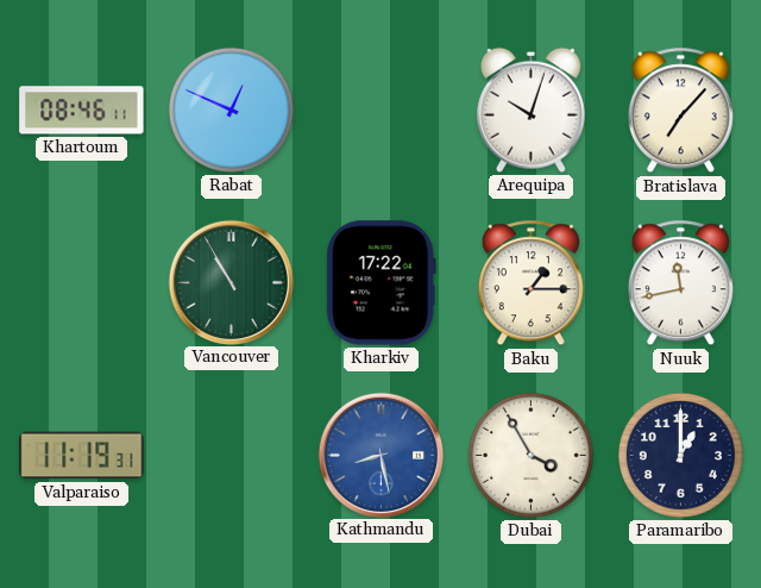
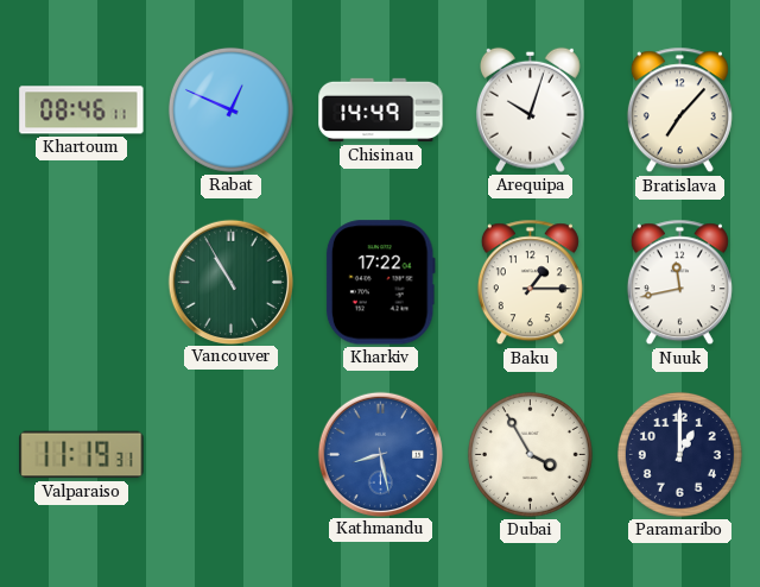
Chisinau: none -> 14:49
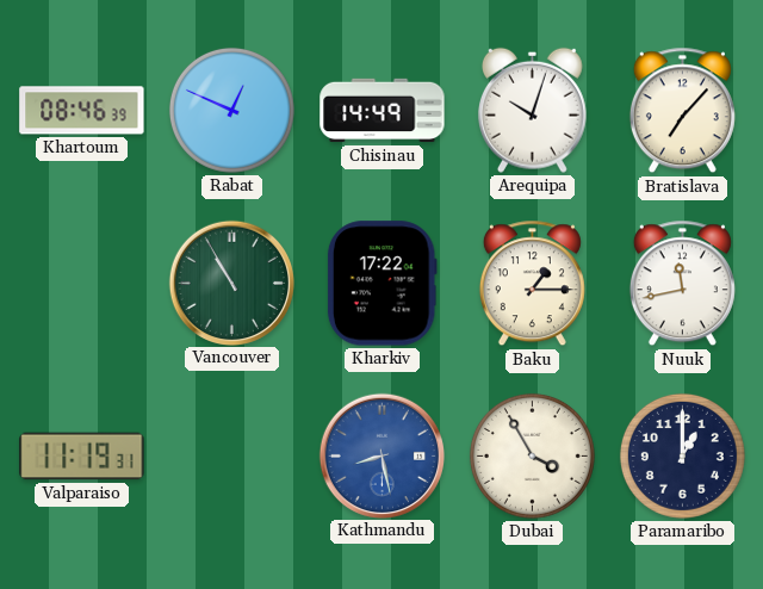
Khartoum: 08:46:11 -> 08:46:39
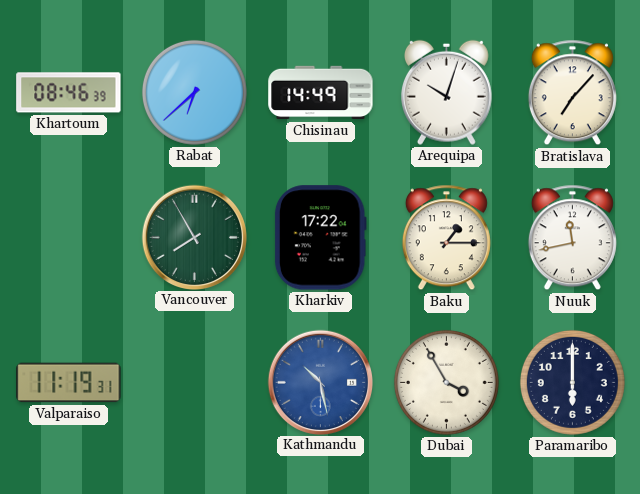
Rabat: 12:49 -> 6:38
Vancouver: 10:55 -> 7:55
Kathmandu: 8:28 -> 10:28
Paramaribo: 1:00 -> 6:00
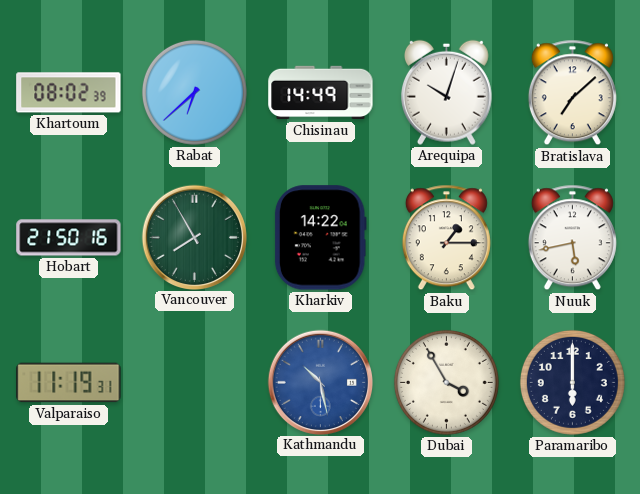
Khartoum: 08:46 -> 08:02
Bratislava: 7:07 -> 7:08
Hobart: none -> 21:50
Kharkiv: 17:22 -> 14:22
Nuuk: 11:43 -> 5:43
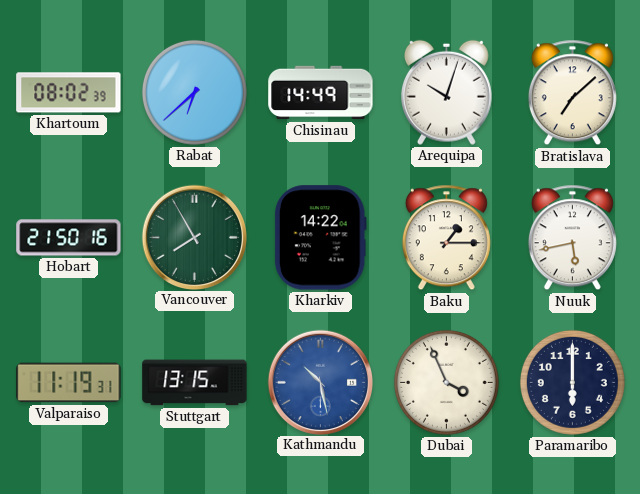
Stuttgart: none -> 13:15
Dubai: 3:55 -> 3:56
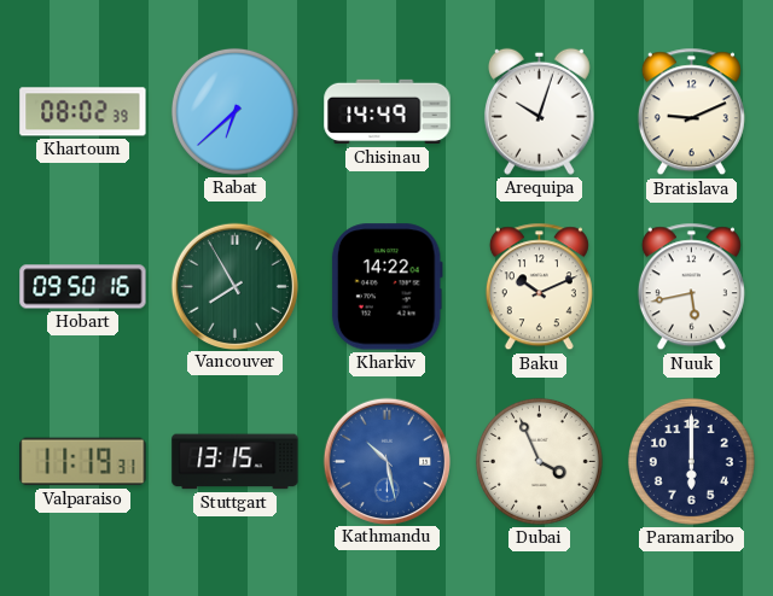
Bratislava: 7:08 -> 9:11
Hobart: 21:50 -> 09:50
Baku: 1:15 -> 10:11
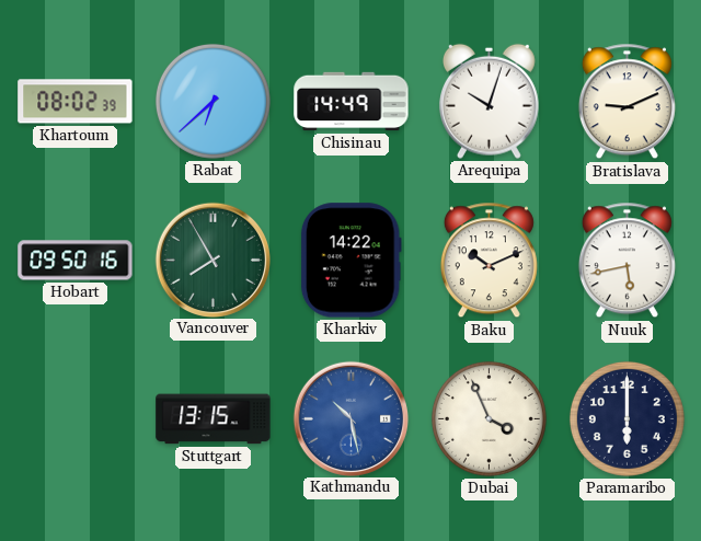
Valparaiso: 11:19 -> none
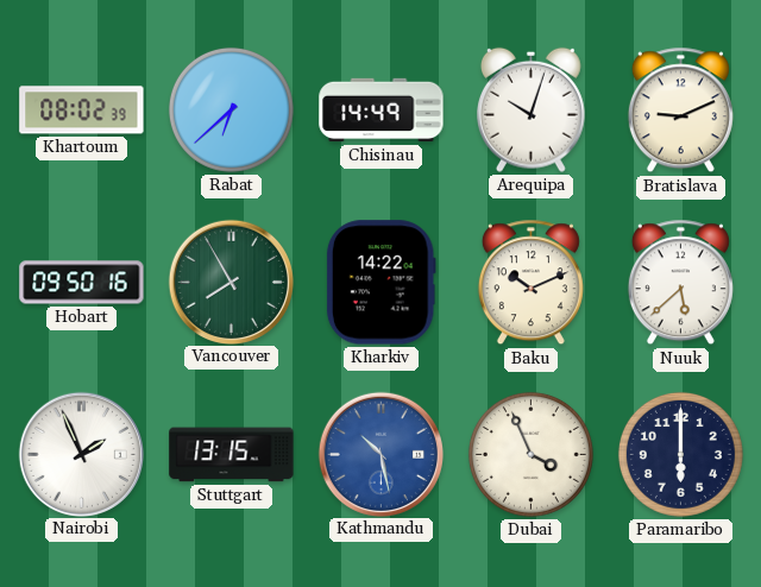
Nuuk: 5:43 -> 5:38
Nairobi: none -> 1:56
